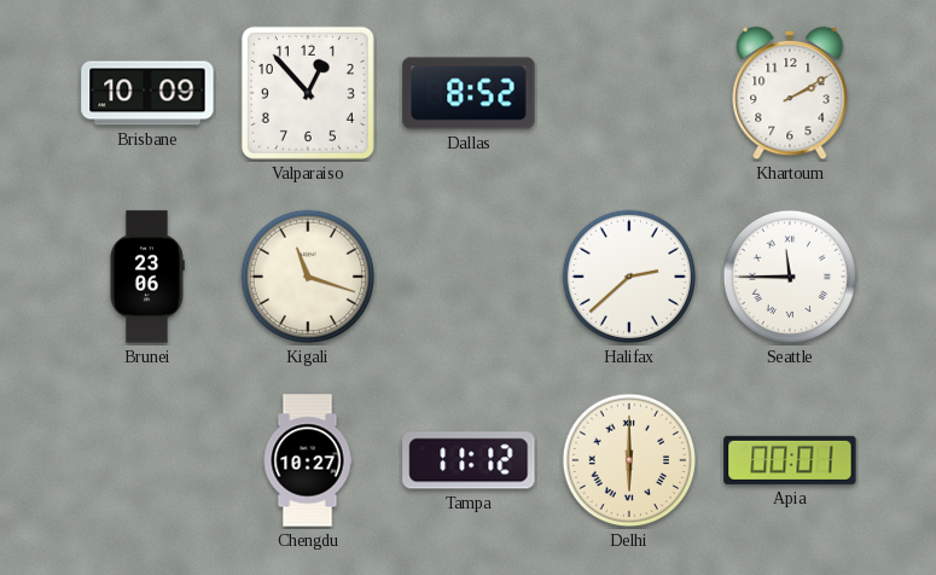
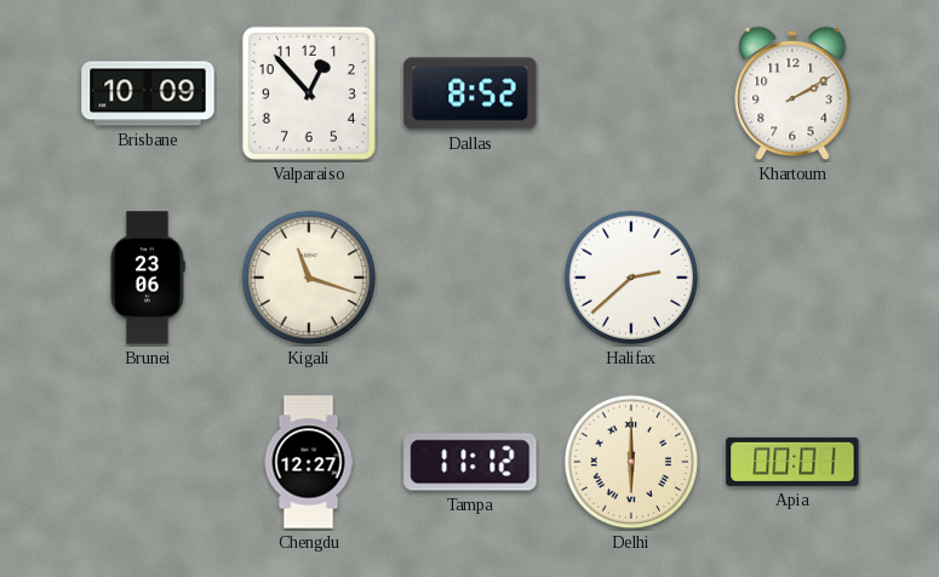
Seattle: 11:45 -> none
Chengdu: 10:27 -> 12:27
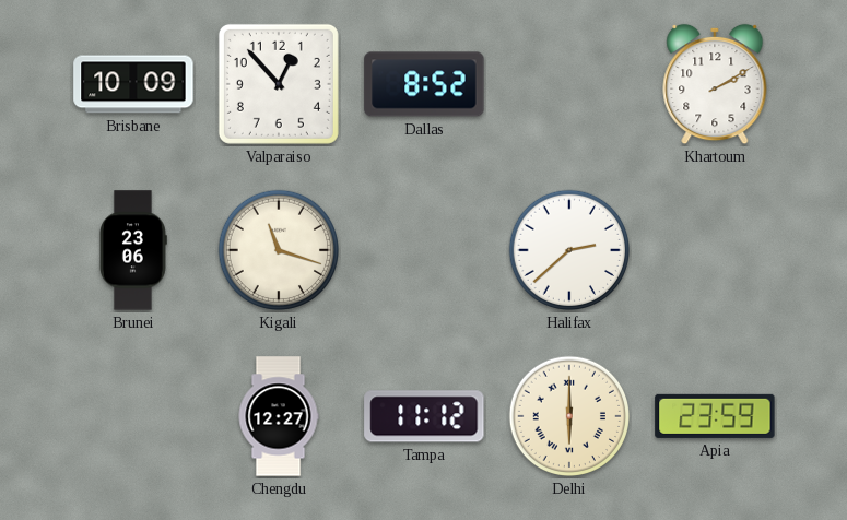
Apia: 00:01 -> 23:59
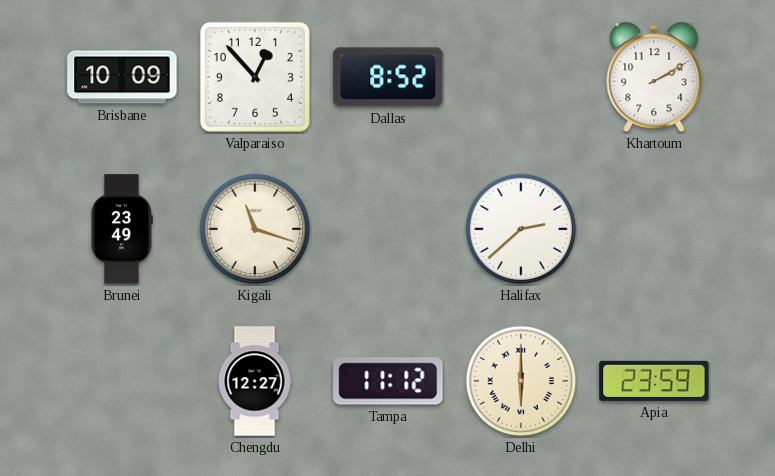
Brunei: 23:06 -> 23:49
